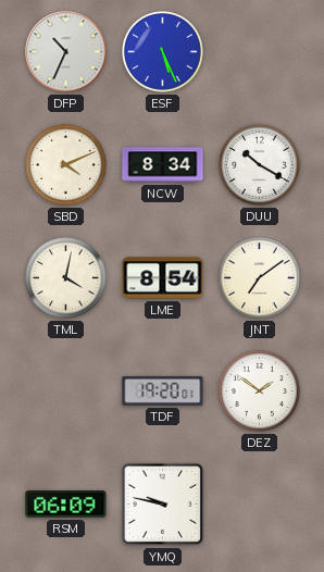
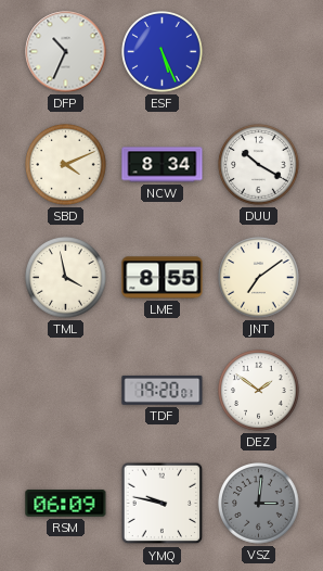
TML: 4:02 -> 3:58
LME: 8:54 -> 8:55
VSZ: none -> 3:01
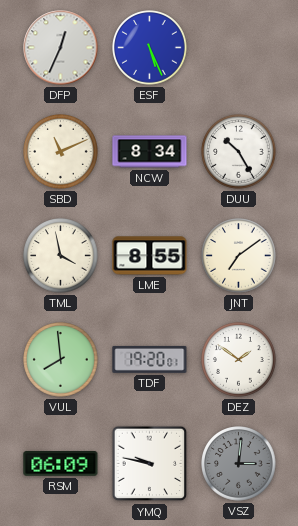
DFP: 10:34 -> 12:34
SBD: 4:11 -> 11:11
DUU: 10:20 -> 10:25
VUL: none -> 7:59
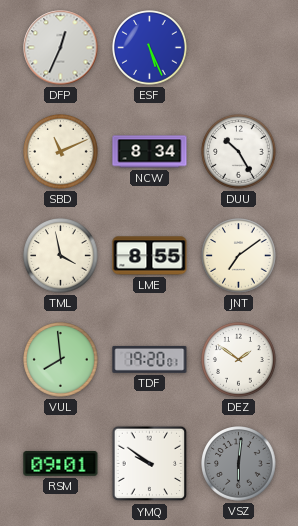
RSM: 06:09 -> 09:01
YMQ: 9:47 -> 9:51
VSZ: 3:01 -> 6:01
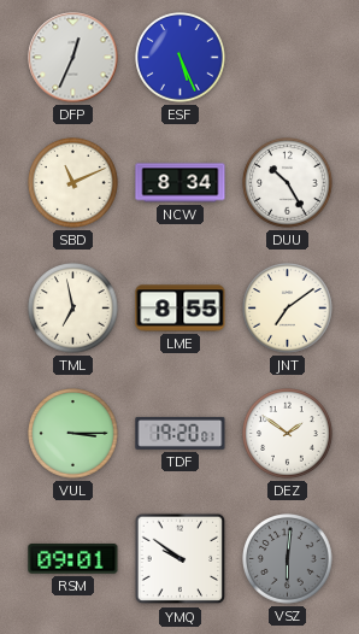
TML: 3:58 -> 6:58
VUL: 7:59 -> 3:15
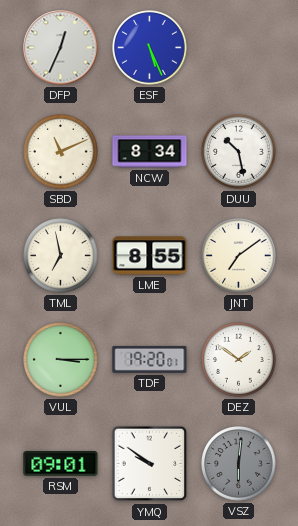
DUU: 10:25 -> 10:28
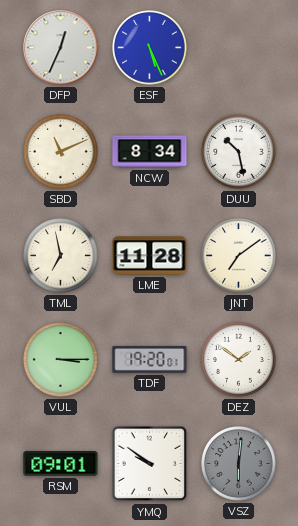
LME: 8:55 -> 11:28
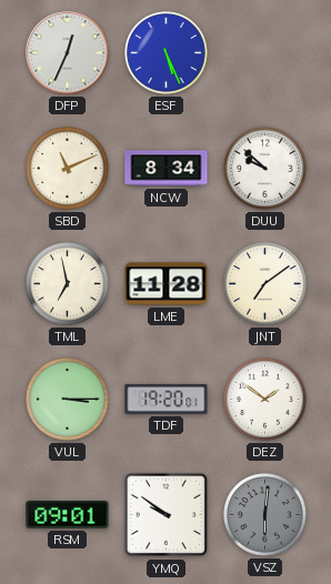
DUU: 10:28 -> 9:52
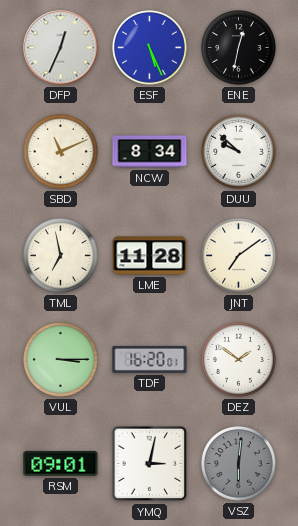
ENE: none -> 12:32
TDF: 19:20 -> 16:20
YMQ: 9:51 -> 3:02
